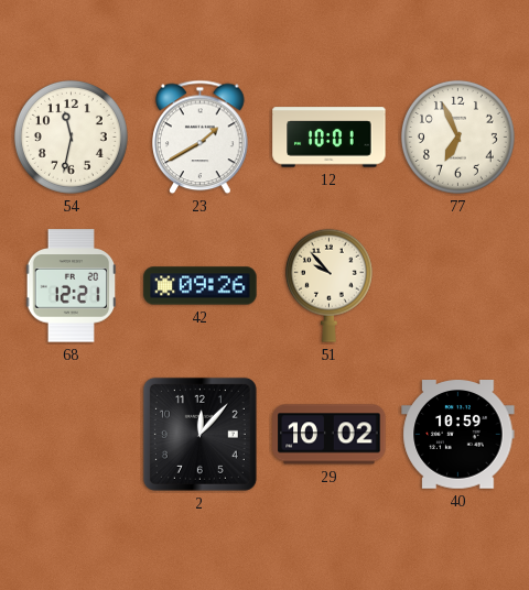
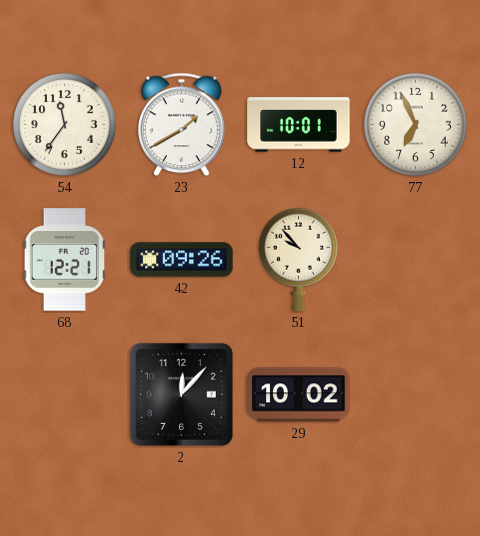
54: 11:32 -> 11:36
40: 10:59 -> none
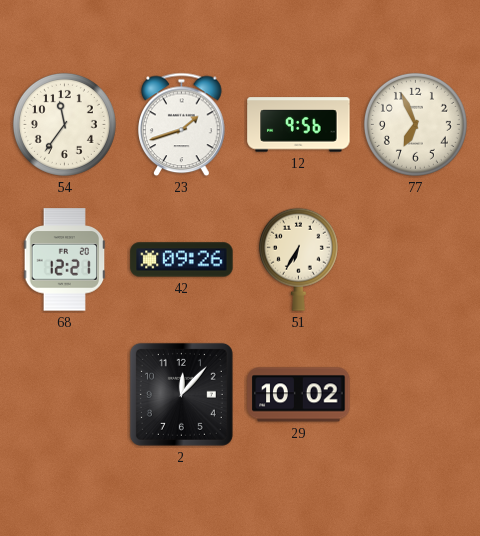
23: 1:40 -> 1:42
12: 10:01 -> 9:56
51: 9:53 -> 6:35
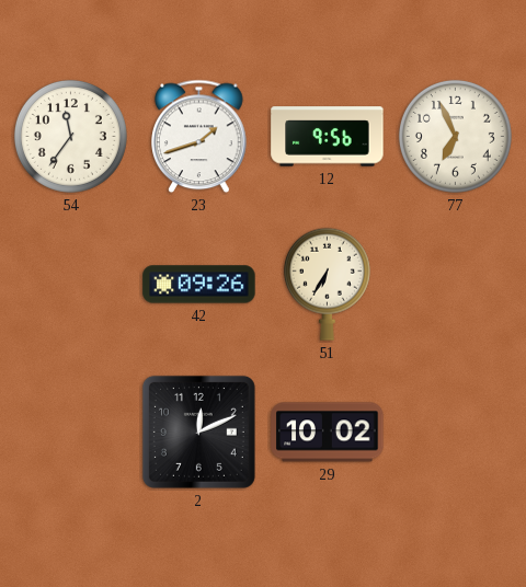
68: 12:21 -> none
2: 12:07 -> 12:11
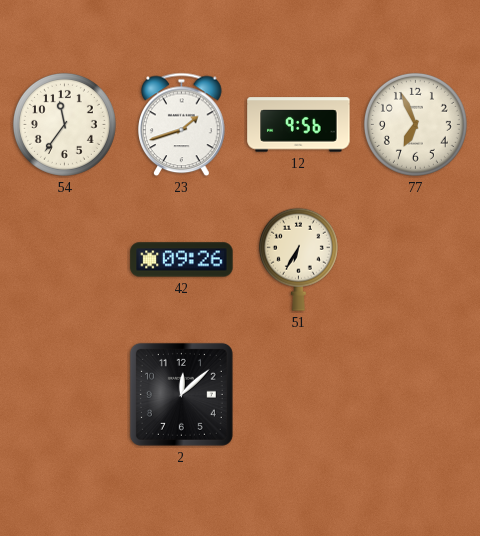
2: 12:11 -> 12:08
29: 10:02 -> none
